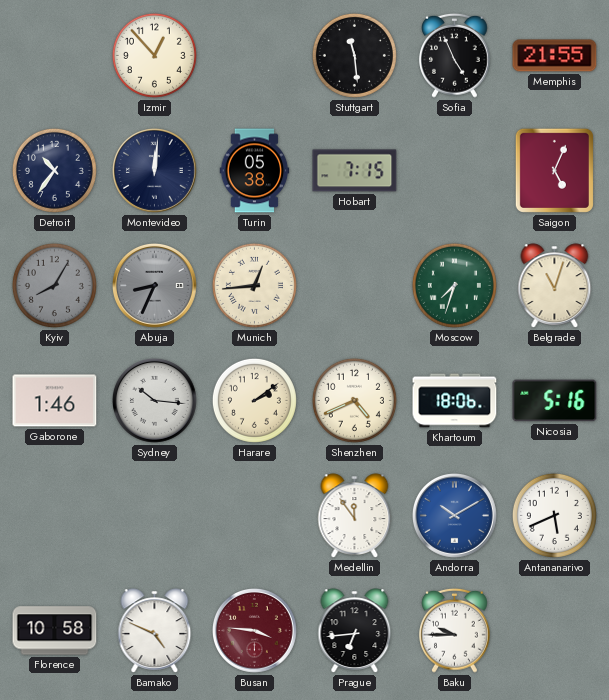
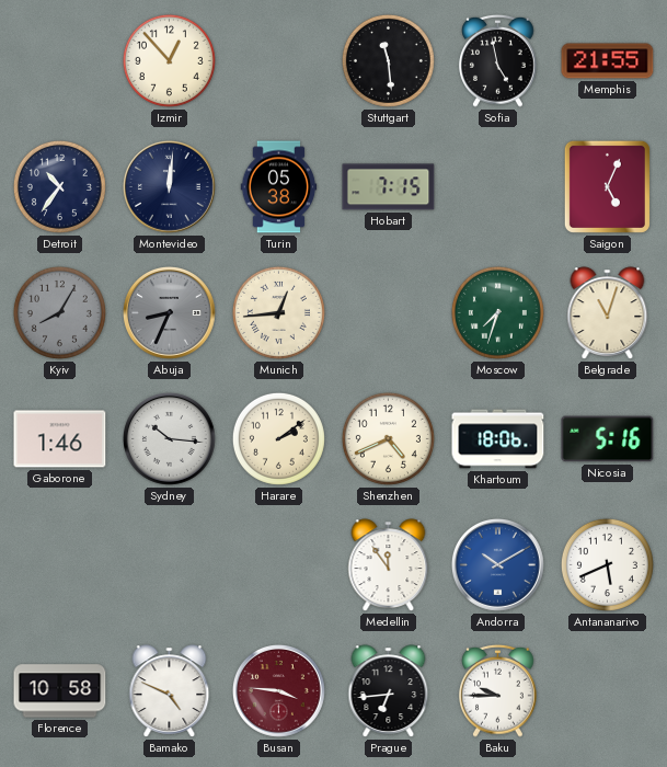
Sofia: 4:56 -> 4:58
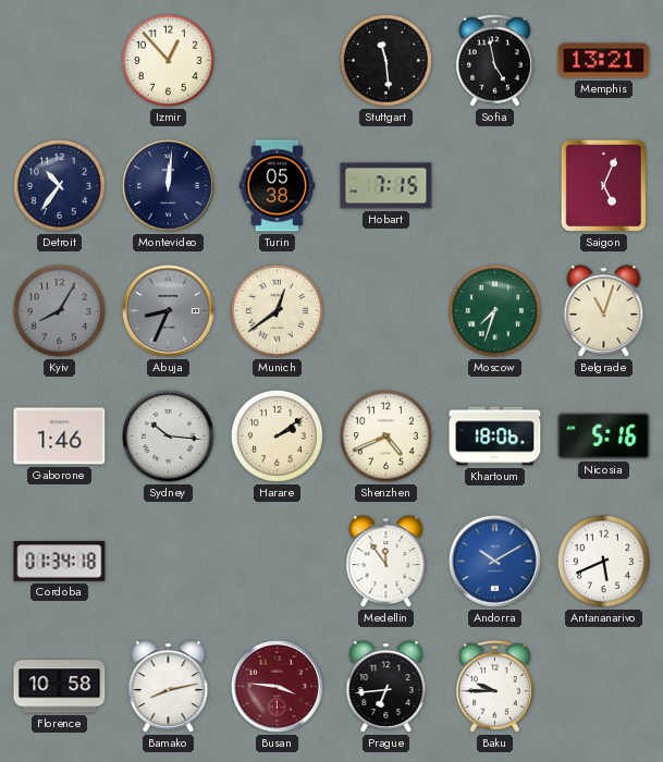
Memphis: 21:55 -> 13:21
Munich: 12:44 -> 12:39
Cordoba: none -> 01:34
Bamako: 4:49 -> 8:13
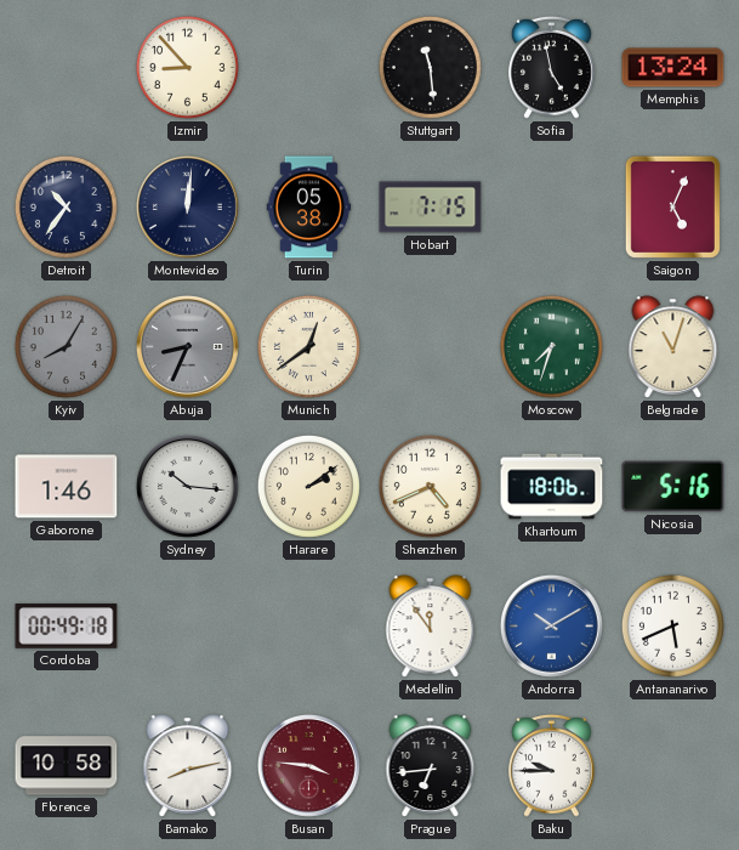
Izmir: 12:53 -> 8:53
Memphis: 13:21 -> 13:24
Cordoba: 01:34 -> 00:49
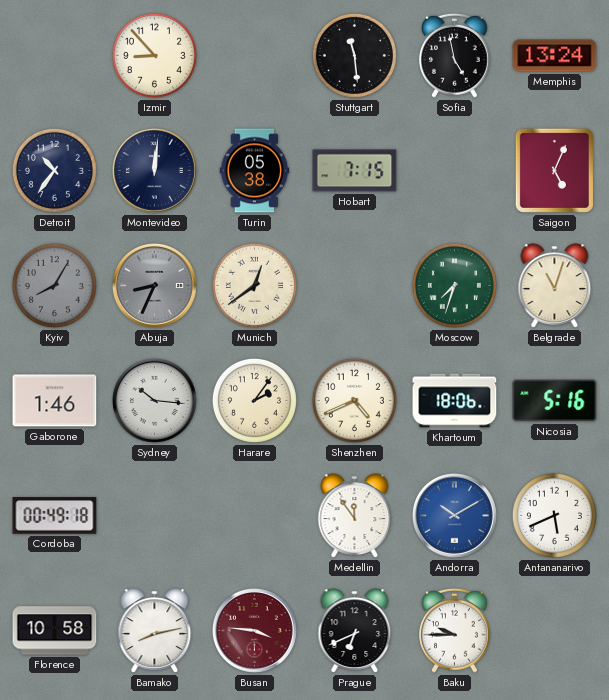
Harare: 2:09 -> 2:06
Prague: 6:44 -> 6:41
